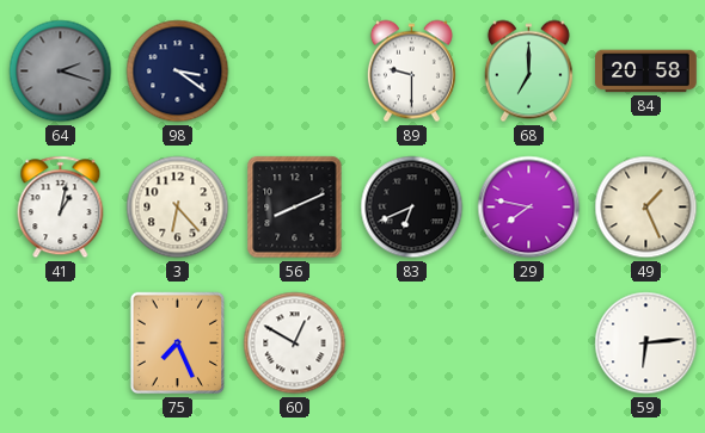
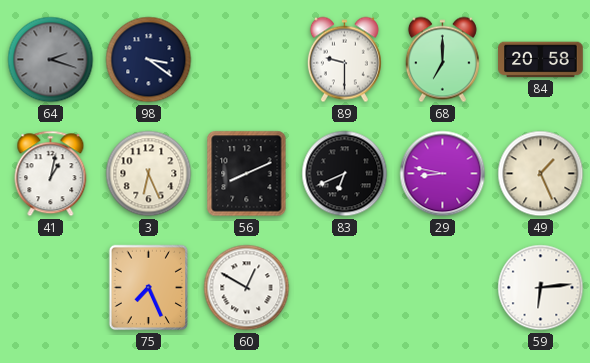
3: 6:23 -> 6:26
29: 7:47 -> 8:47
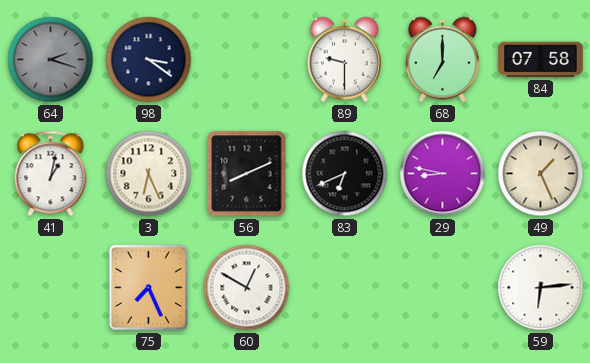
84: 20:58 -> 07:58
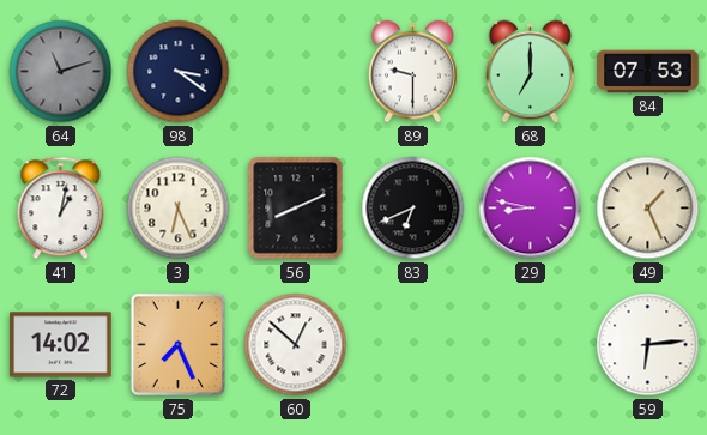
64: 2:18 -> 11:12
84: 07:58 -> 07:53
72: none -> 14:02
60: 12:50 -> 12:52
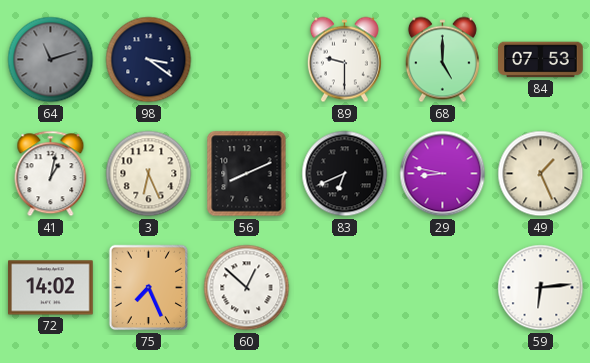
68: 7:00 -> 5:00
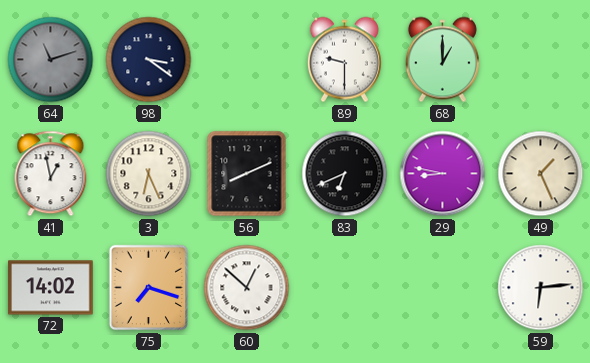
68: 5:00 -> 1:00
84: 07:53 -> none
41: 1:02 -> 12:58
75: 7:26 -> 7:18
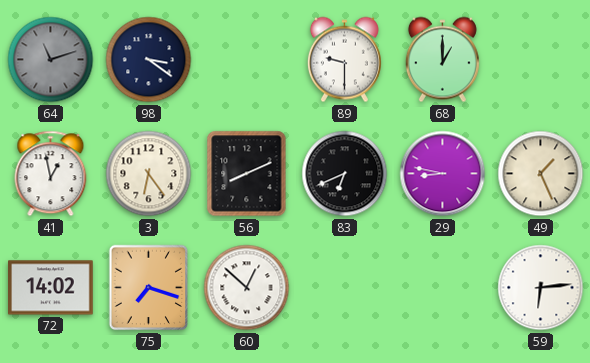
3: 6:26 -> 6:24
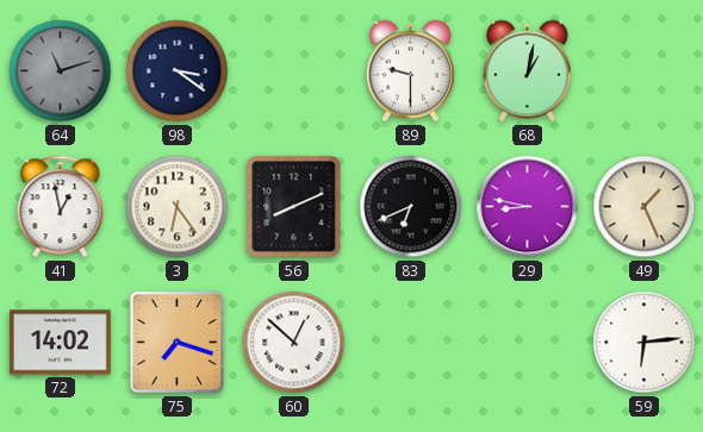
68: 1:00 -> 1:02
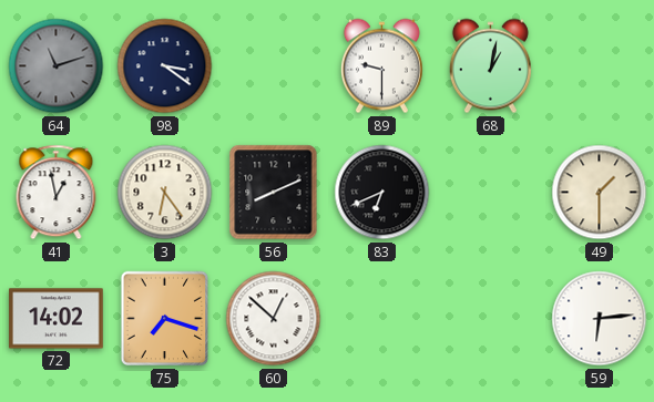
29: 8:47 -> none
49: 1:26 -> 1:30
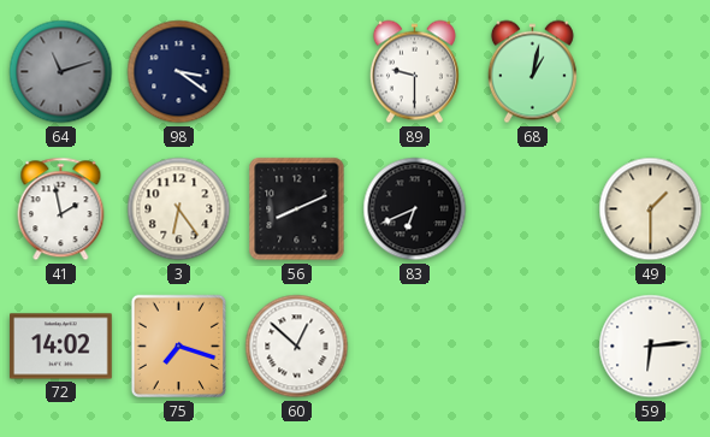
41: 12:58 -> 1:58
